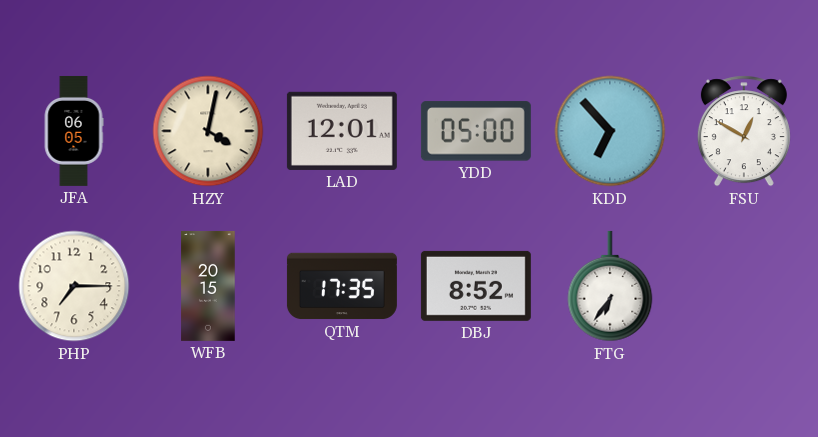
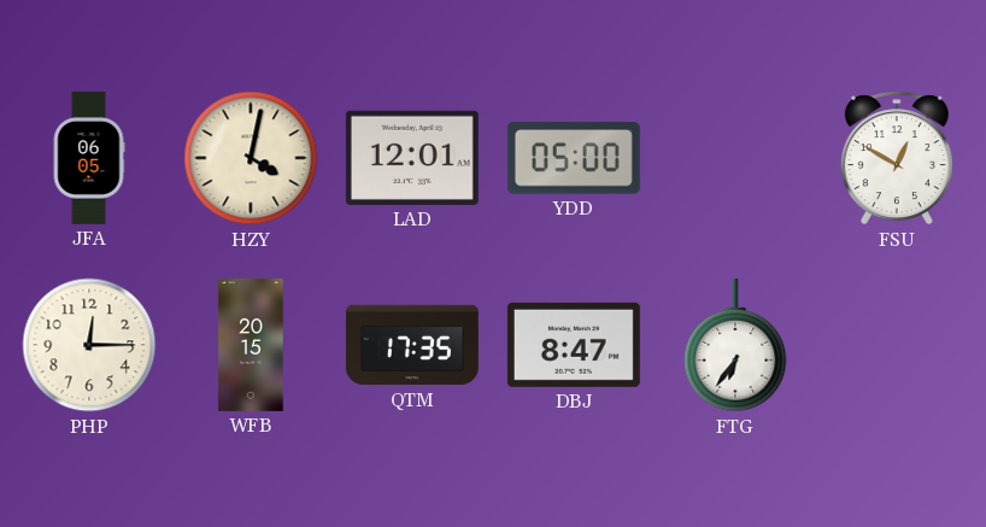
KDD: 6:53 -> none
PHP: 7:15 -> 12:15
DBJ: 8:52 -> 8:47
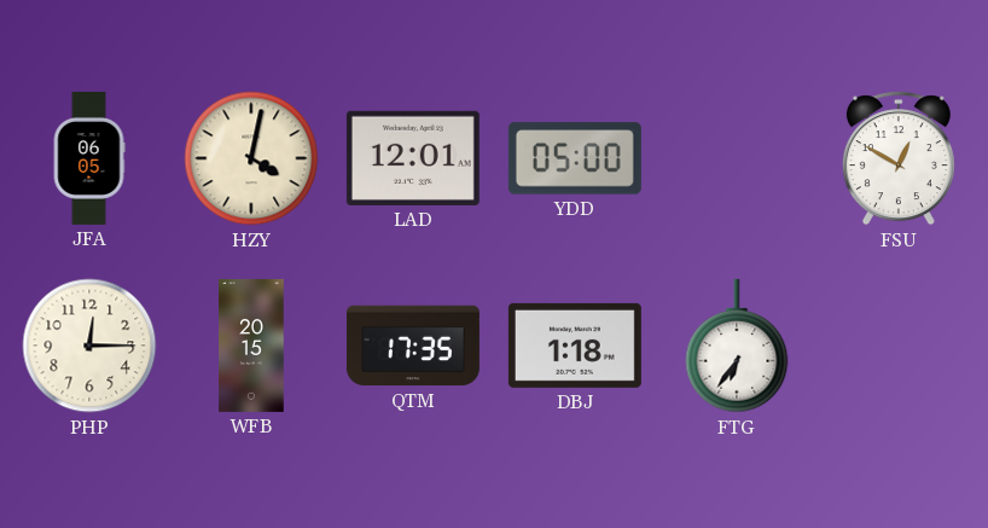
DBJ: 8:47 -> 1:18
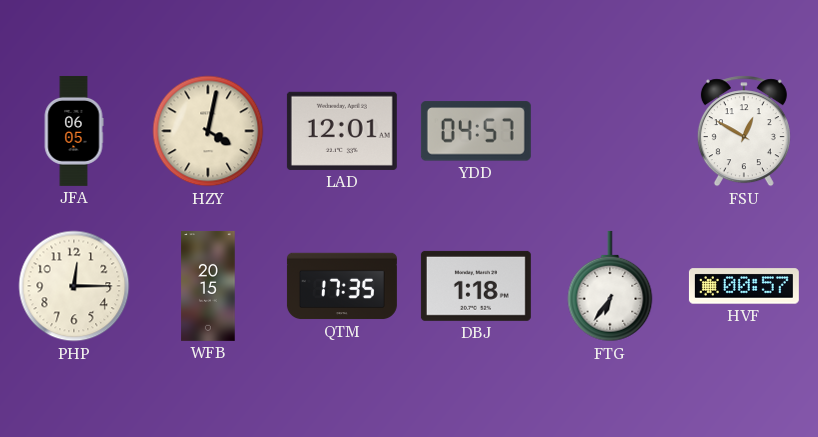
YDD: 05:00 -> 04:57
HVF: none -> 00:57
